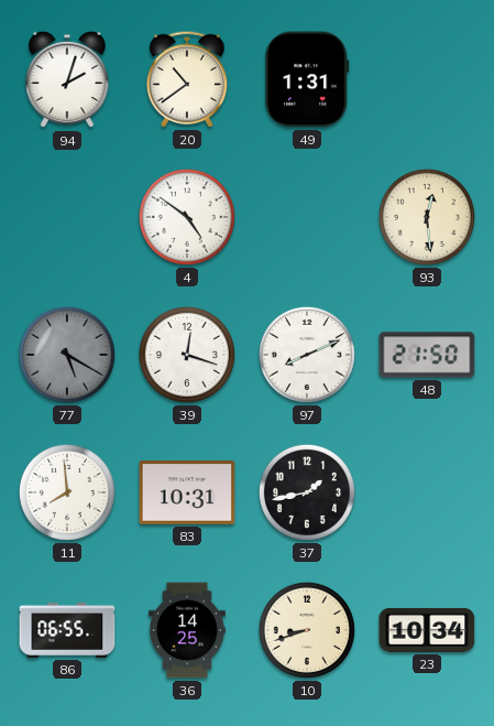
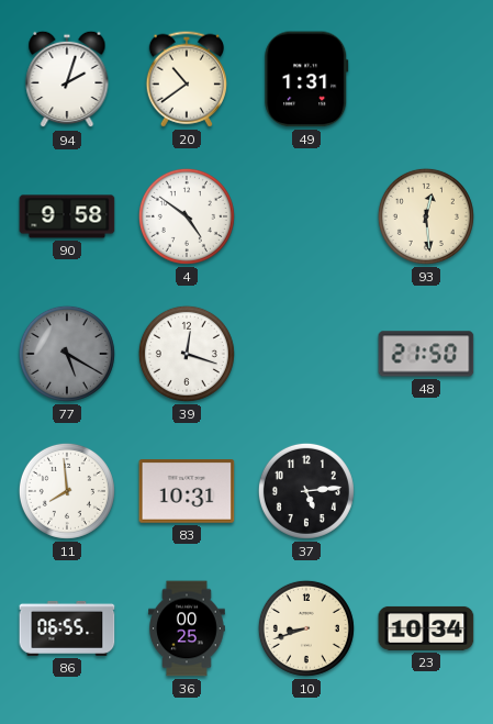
90: none -> 9:58
97: 8:11 -> none
37: 1:43 -> 5:14
36: 14:25 -> 00:25
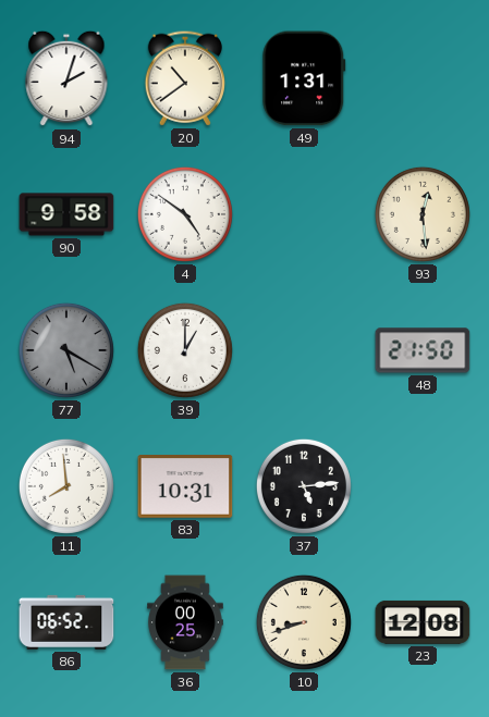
39: 12:18 -> 1:00
86: 06:55 -> 06:52
23: 10:34 -> 12:08
